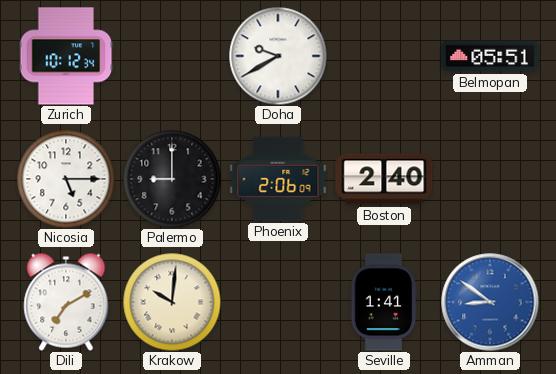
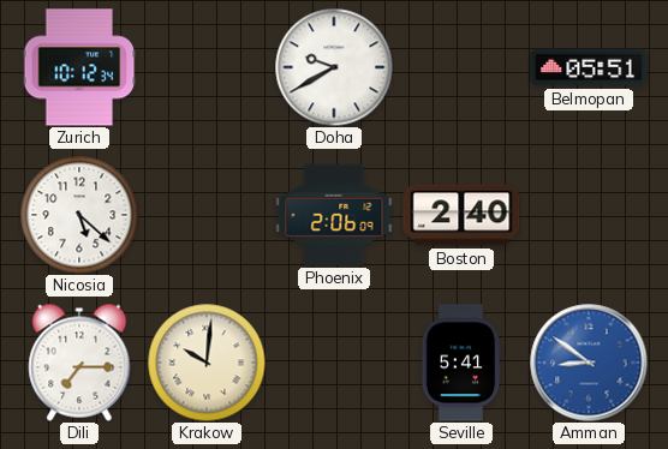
Nicosia: 5:15 -> 5:22
Palermo: 9:00 -> none
Dili: 7:10 -> 7:15
Seville: 1:41 -> 5:41
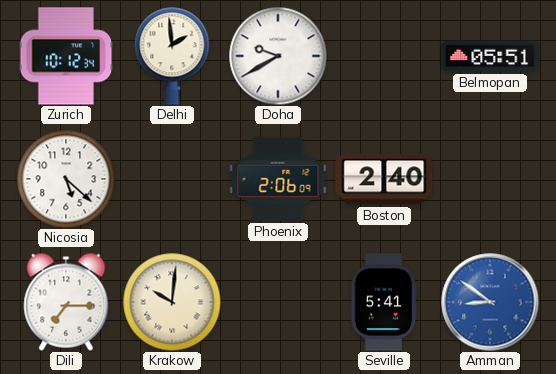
Delhi: none -> 1:59
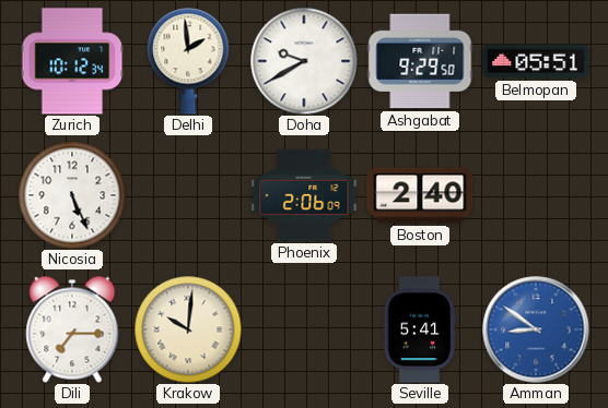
Ashgabat: none -> 9:29
Nicosia: 5:22 -> 5:26
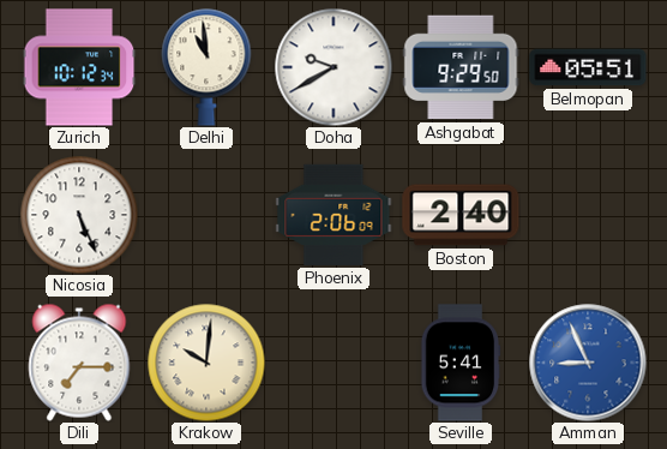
Delhi: 1:59 -> 10:59
Amman: 8:51 -> 8:56
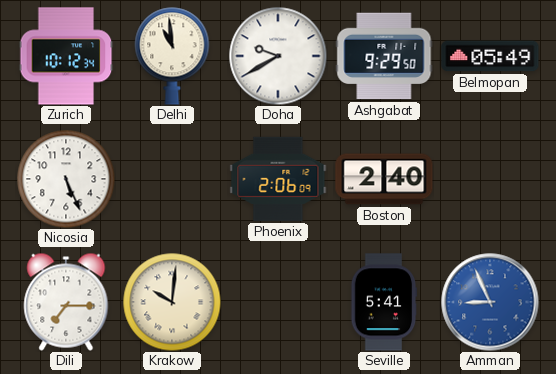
Belmopan: 05:51 -> 05:49
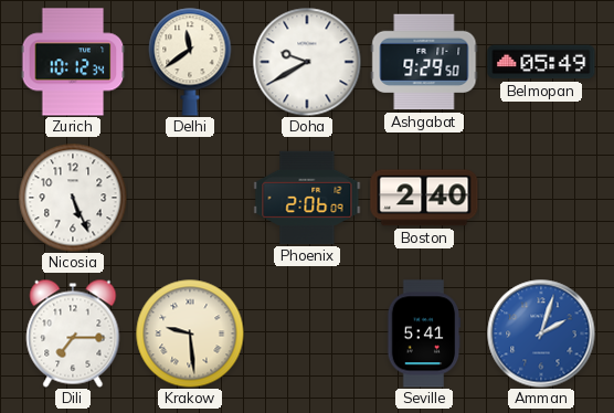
Delhi: 10:59 -> 11:39
Krakow: 10:01 -> 9:29
Amman: 8:56 -> 2:03
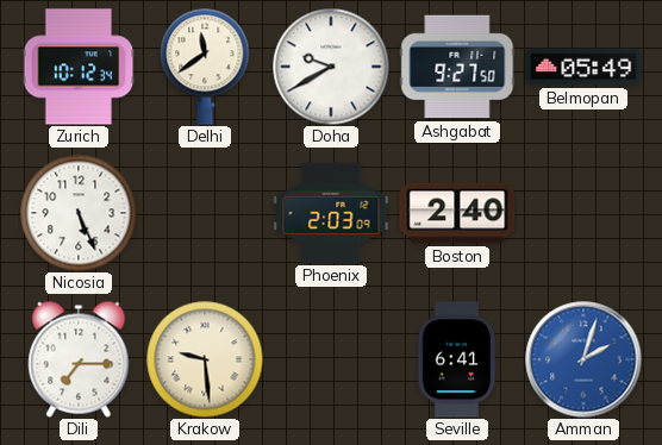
Ashgabat: 9:29 -> 9:27
Phoenix: 2:06 -> 2:03
Seville: 5:41 -> 6:41
